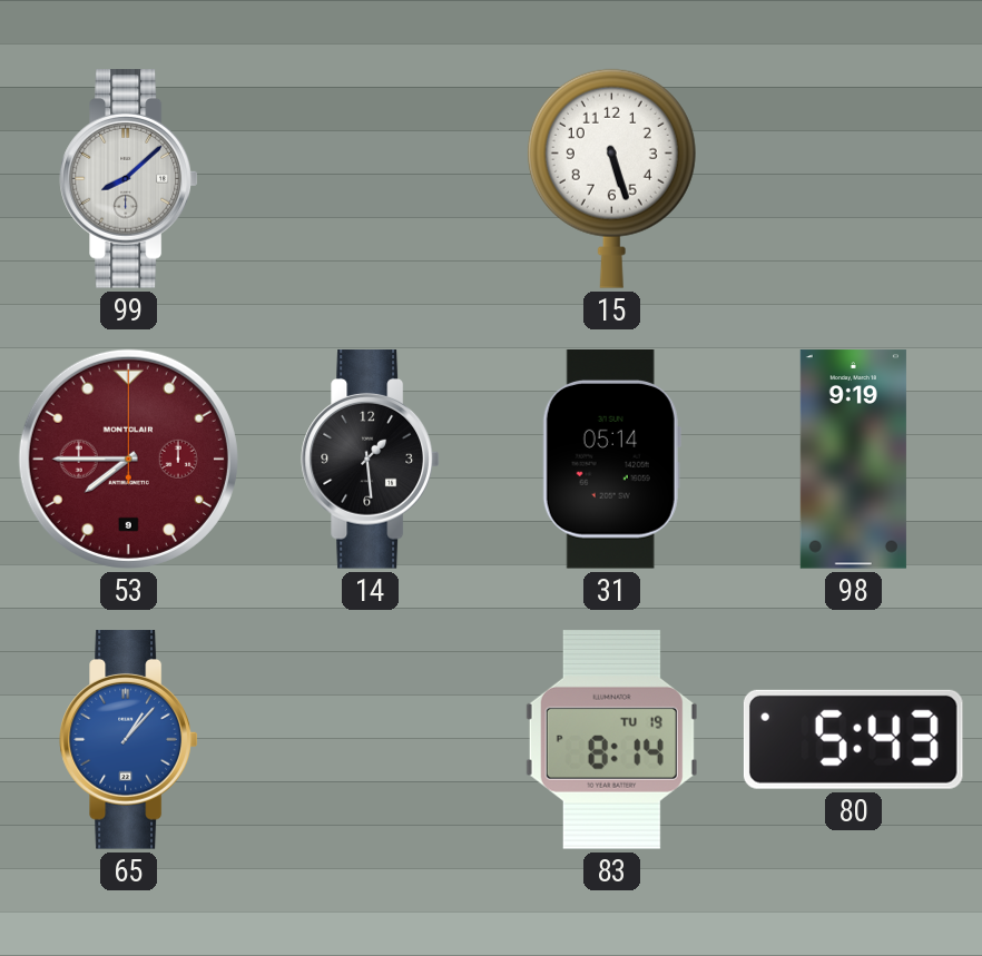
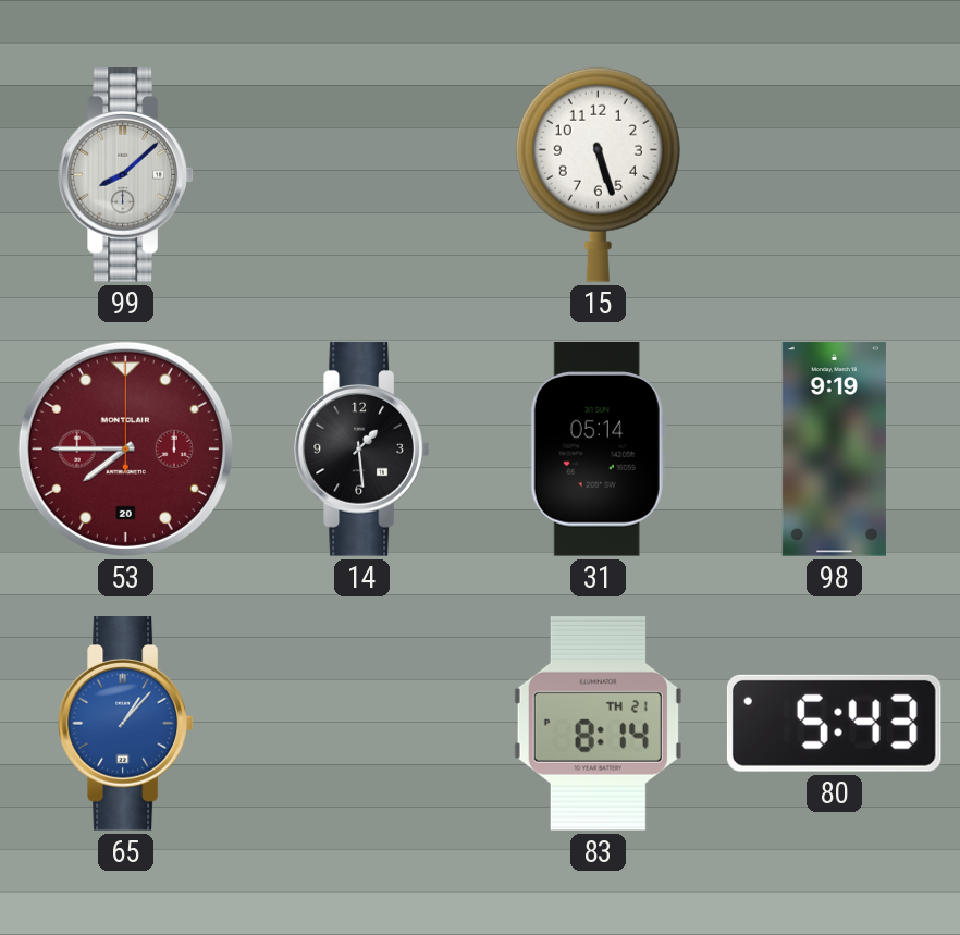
53 date: 9 -> 20
83 date: TU 19 -> TH 21
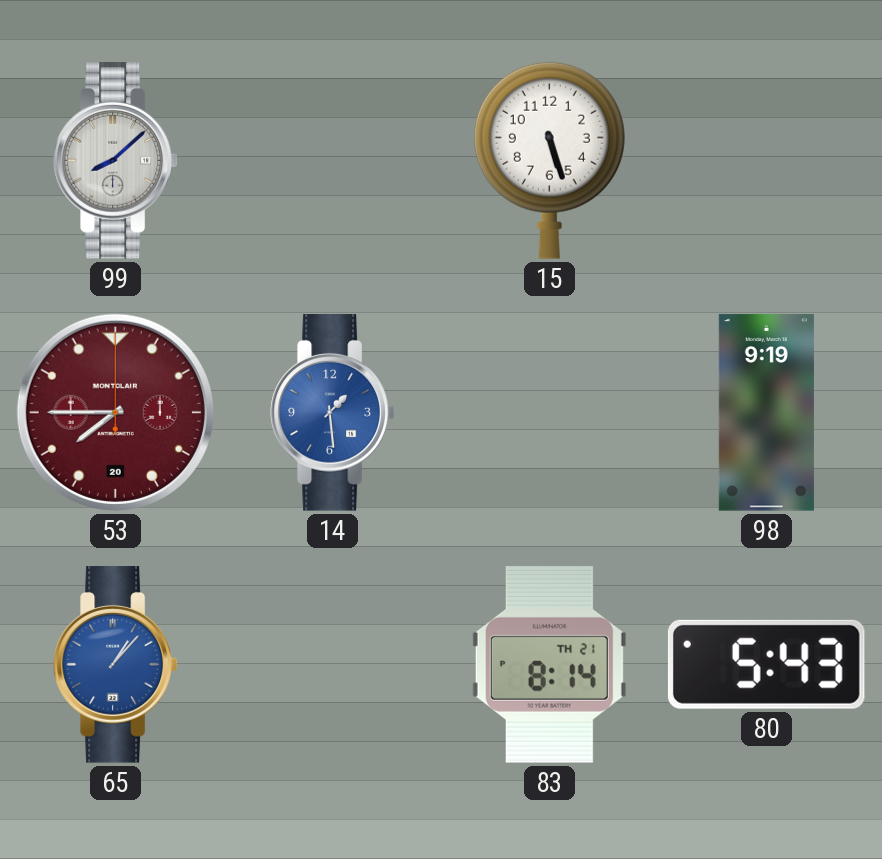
14 dial: black -> blue
31: 05:14 -> none
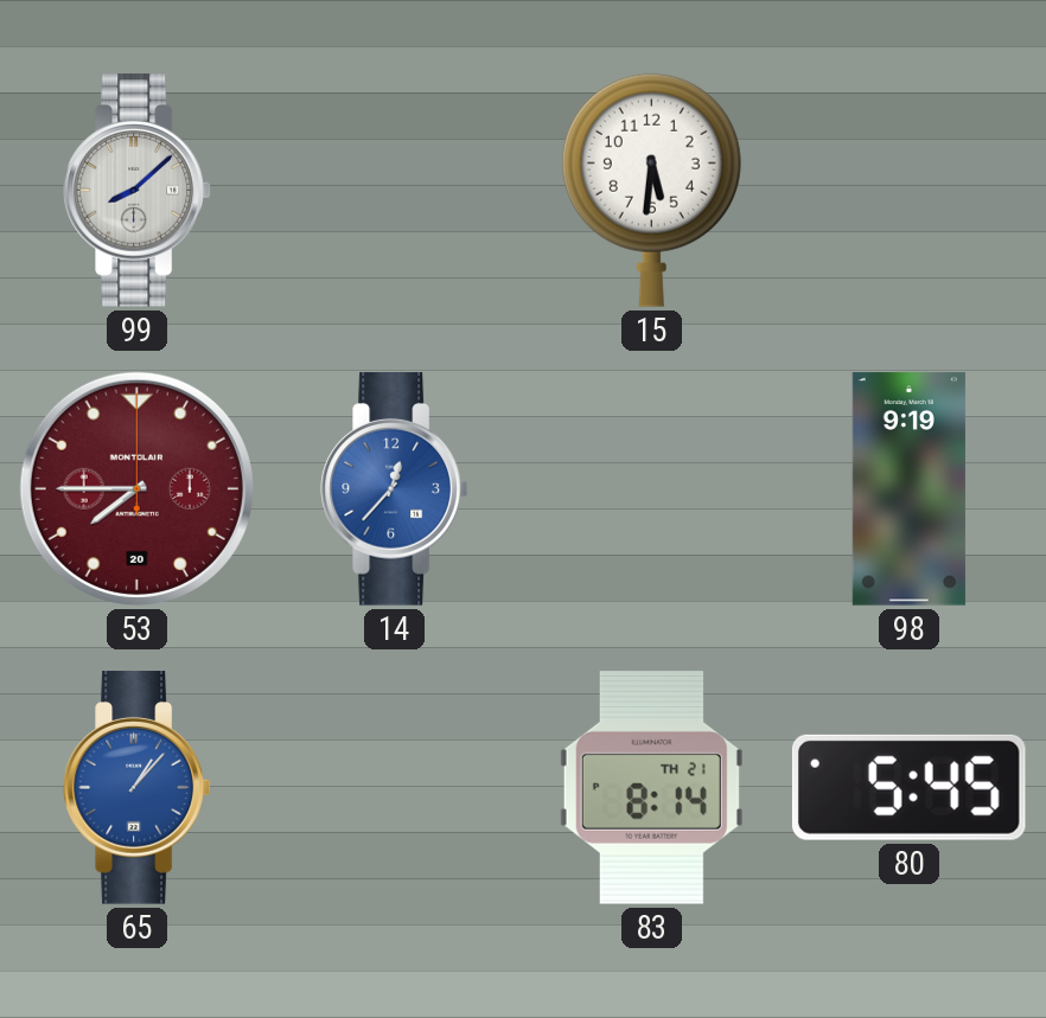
15: 5:27 -> 5:31
14: 1:29 -> 12:37
80: 5:43 -> 5:45
